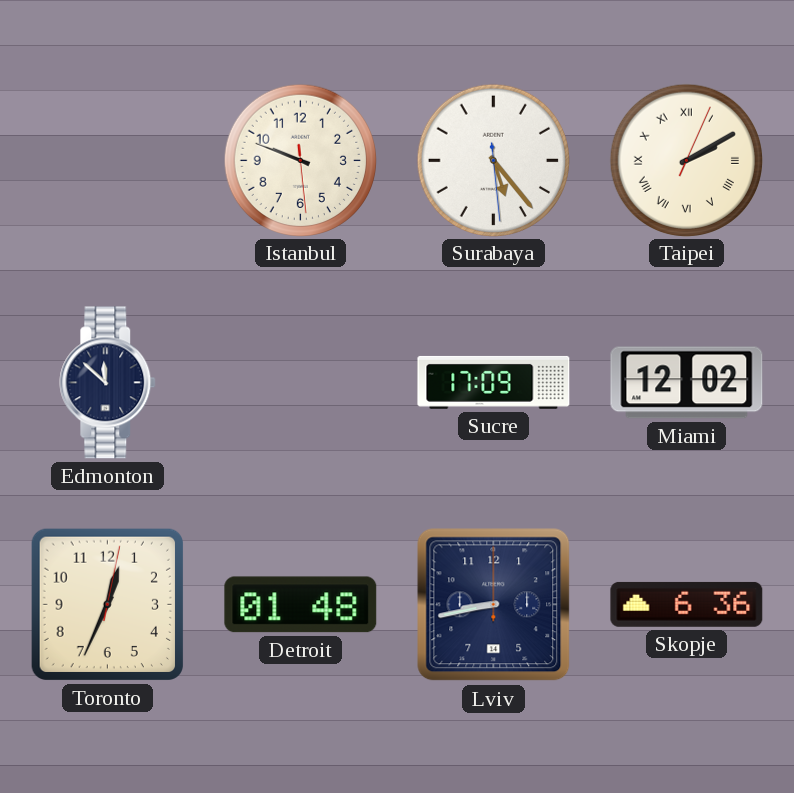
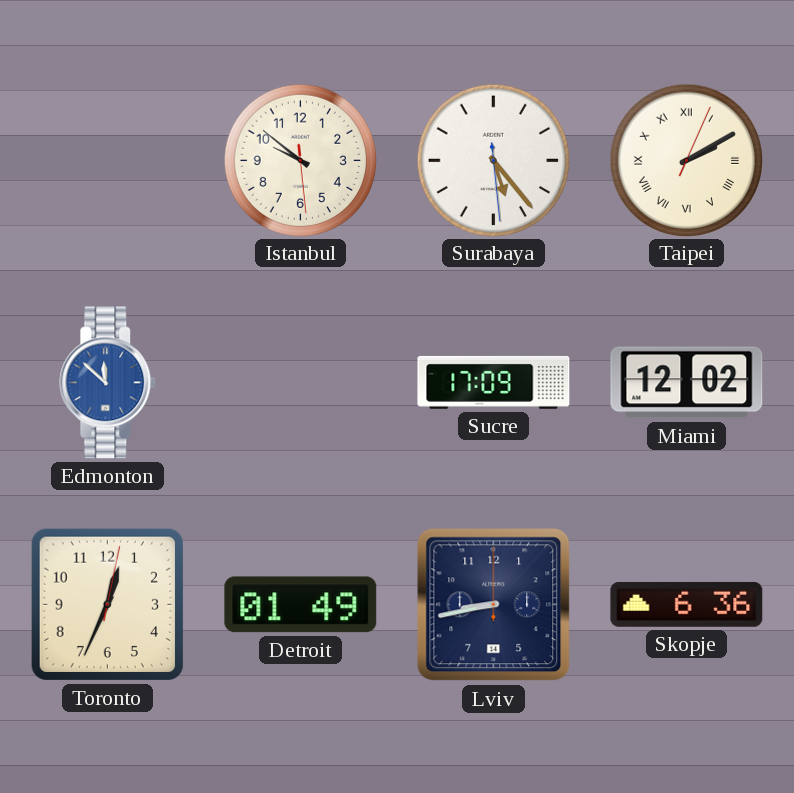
Istanbul: 9:48 -> 9:51
Edmonton dial: navy -> blue
Detroit: 01:48 -> 01:49
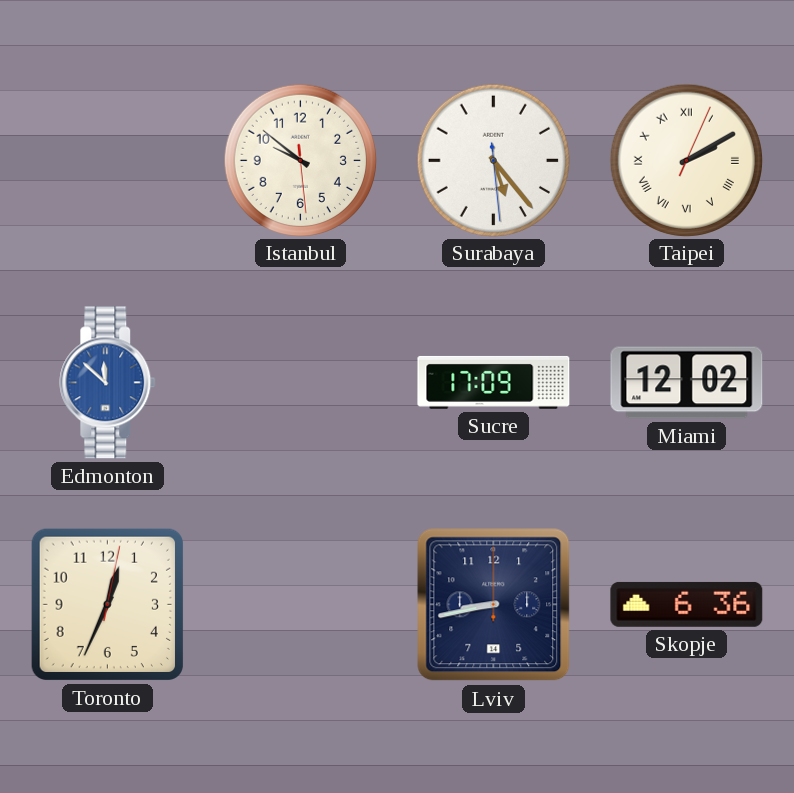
Detroit: 01:49 -> none
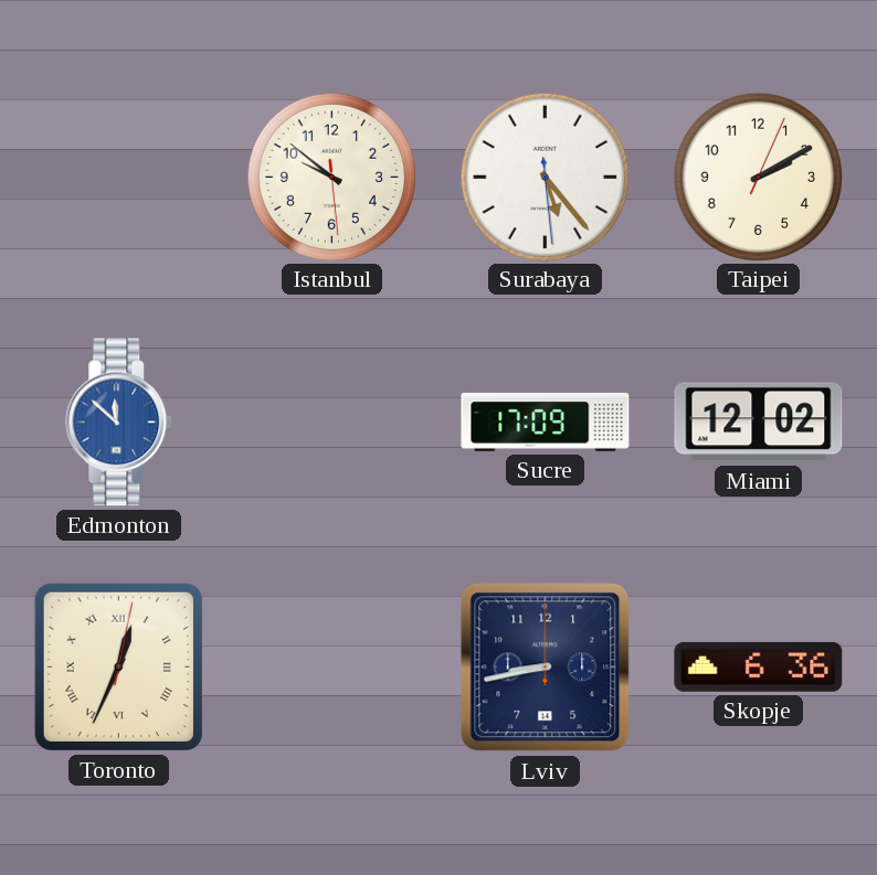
Taipei numerals: Roman -> Arabic
Toronto numerals: Arabic -> Roman
